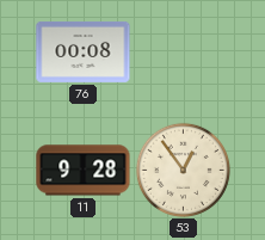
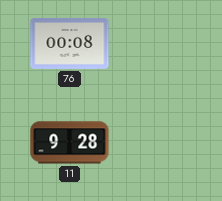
53: 12:54 -> none
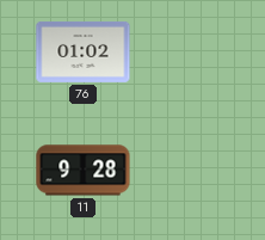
76: 00:08 -> 01:02
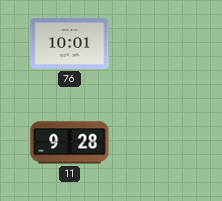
76: 01:02 -> 10:01
